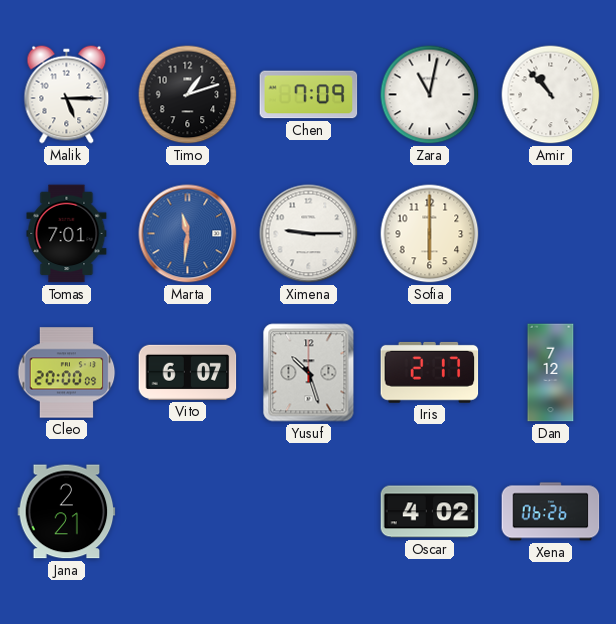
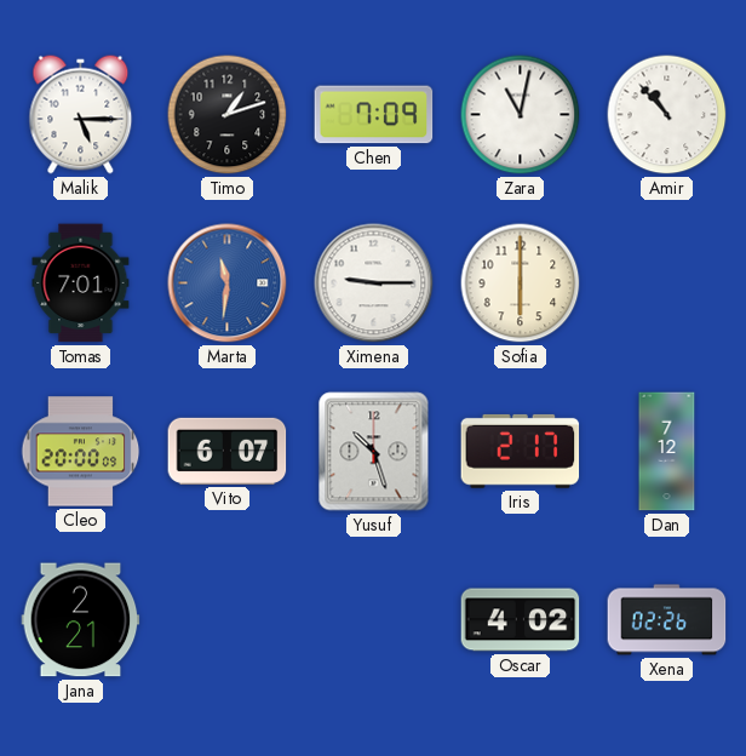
Xena: 06:26 -> 02:26
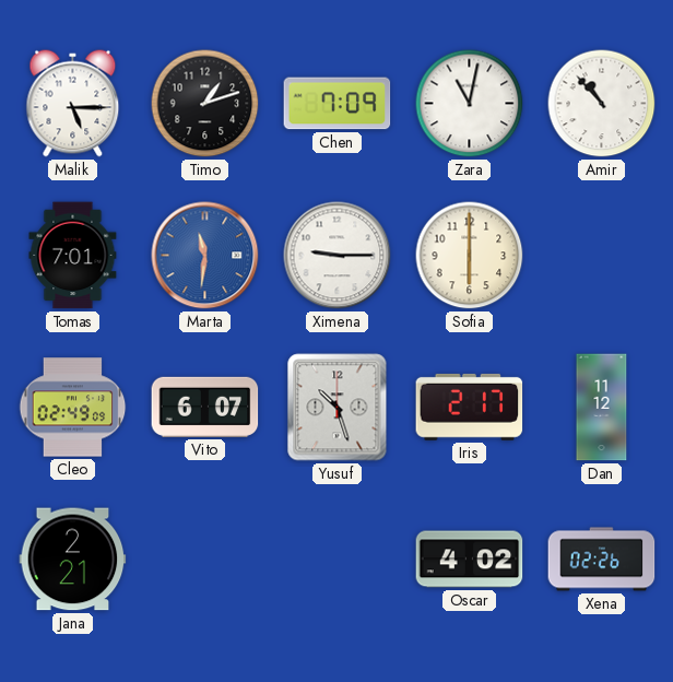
Cleo: 20:00 -> 02:49
Dan: 7:12 -> 11:12
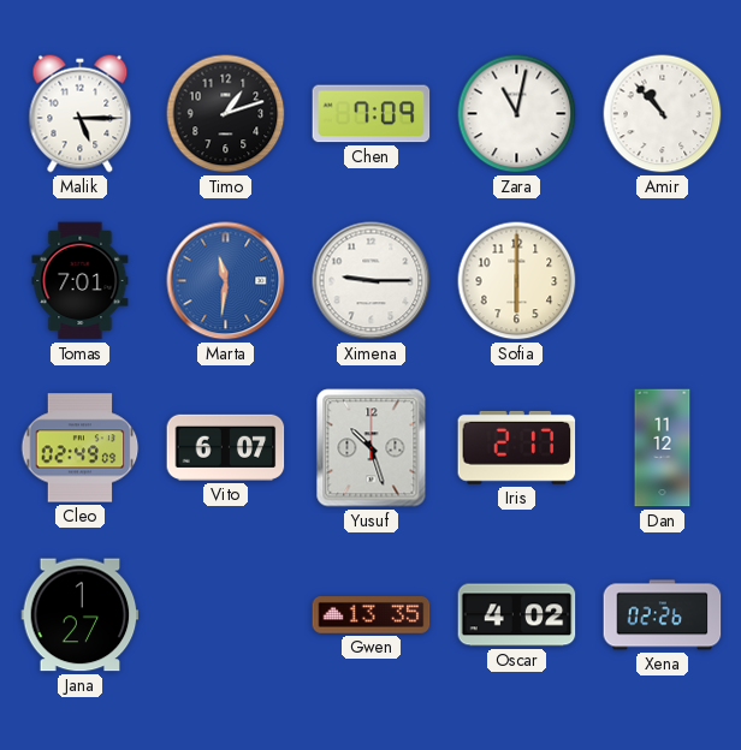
Jana: 2:21 -> 1:27
Gwen: none -> 13:35
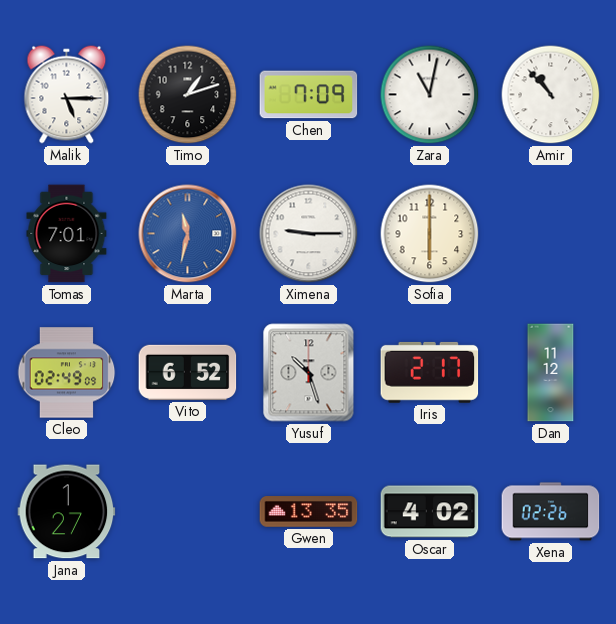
Marta: 11:31 -> 11:32
Vito: 6:07 -> 6:52
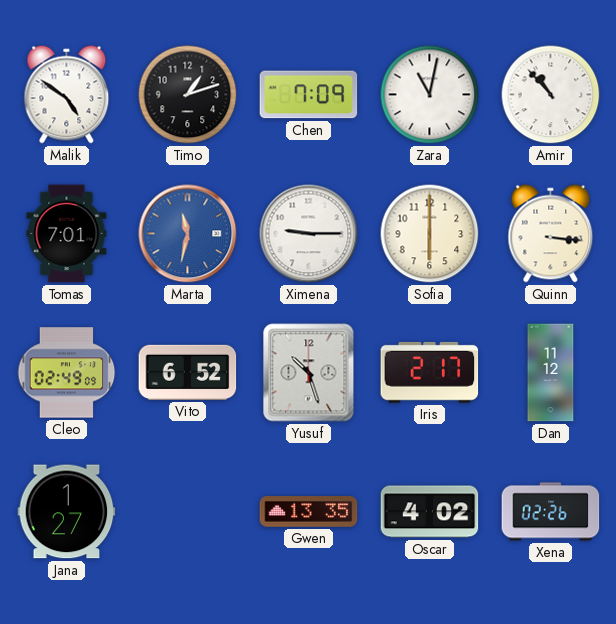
Malik: 5:15 -> 4:51
Quinn: none -> 3:16
